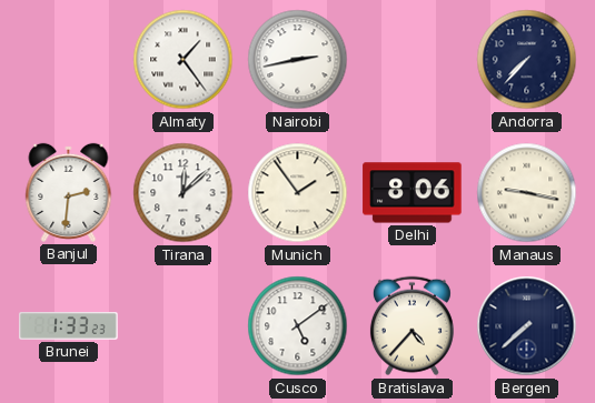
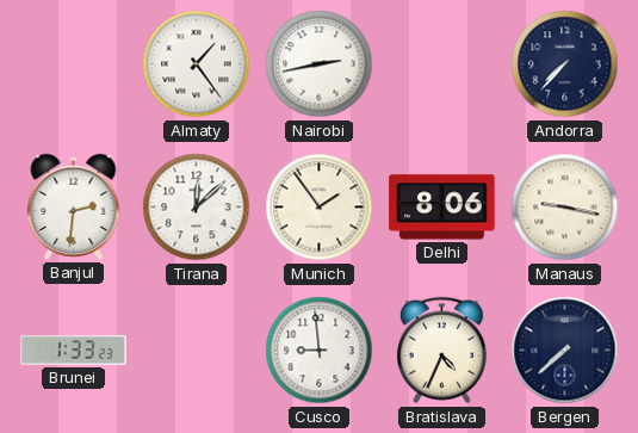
Cusco: 5:09 -> 8:59
Bratislava: 4:37 -> 4:34
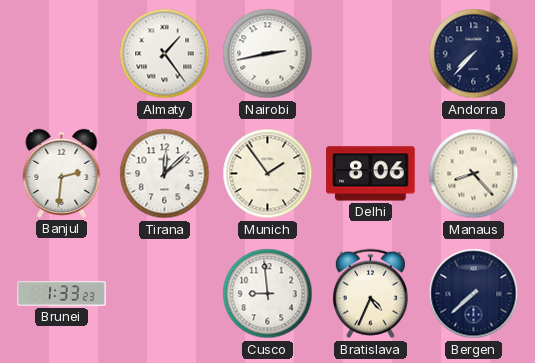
Manaus: 9:17 -> 8:23
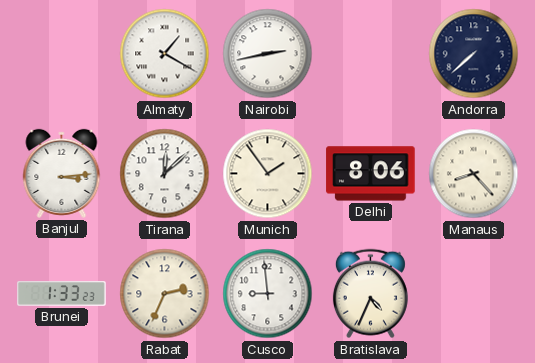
Almaty: 1:24 -> 1:20
Andorra: 7:37 -> 7:38
Banjul: 2:31 -> 3:14
Rabat: none -> 2:34
Bergen: 7:38 -> none
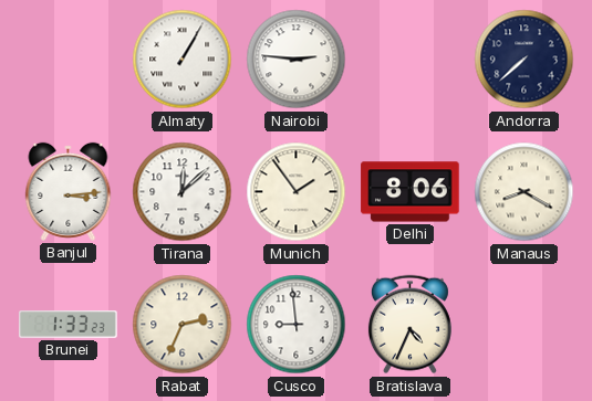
Almaty: 1:20 -> 1:05
Nairobi: 2:43 -> 2:46
Manaus: 8:23 -> 8:20
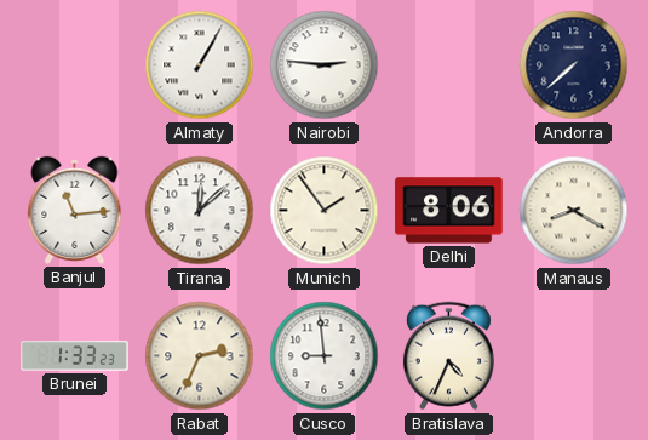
Banjul: 3:14 -> 11:14
